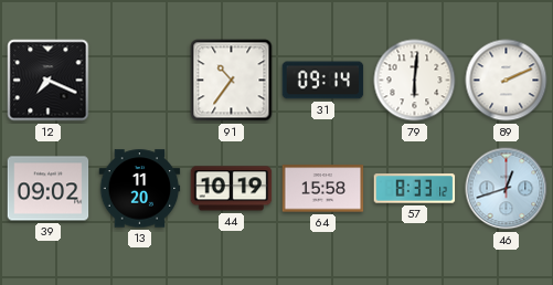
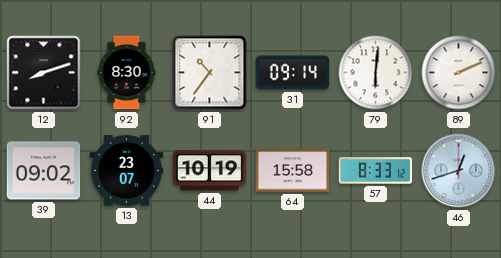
12: 7:19 -> 8:12
92: none -> 8:30
13: 11:20 -> 23:07
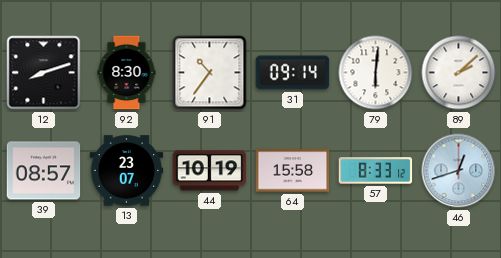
89: 2:11 -> 2:08
39: 09:02 -> 08:57
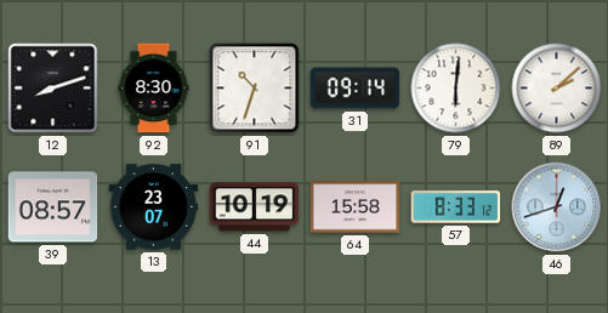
91: 10:36 -> 10:33
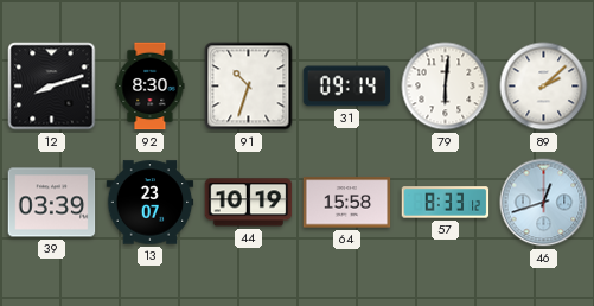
39: 08:57 -> 03:39
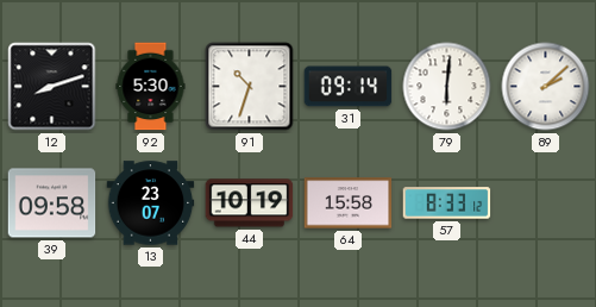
92: 8:30 -> 5:30
39: 03:39 -> 09:58
46: 12:42 -> none
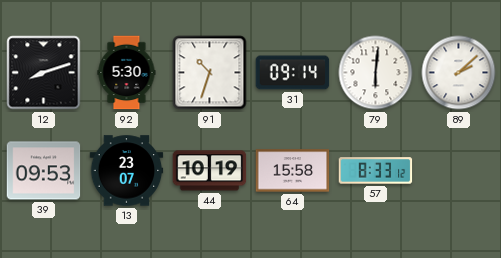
39: 09:58 -> 09:53
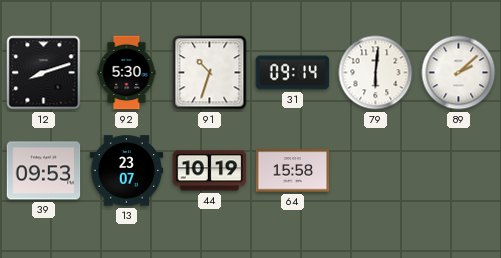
57: 8:33 -> none
